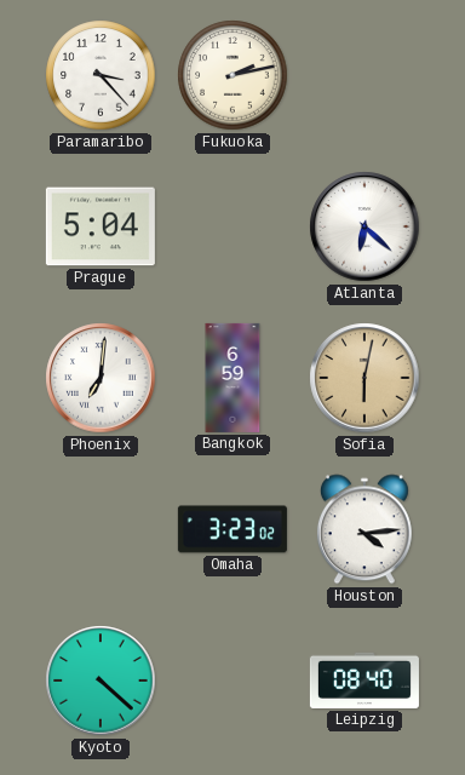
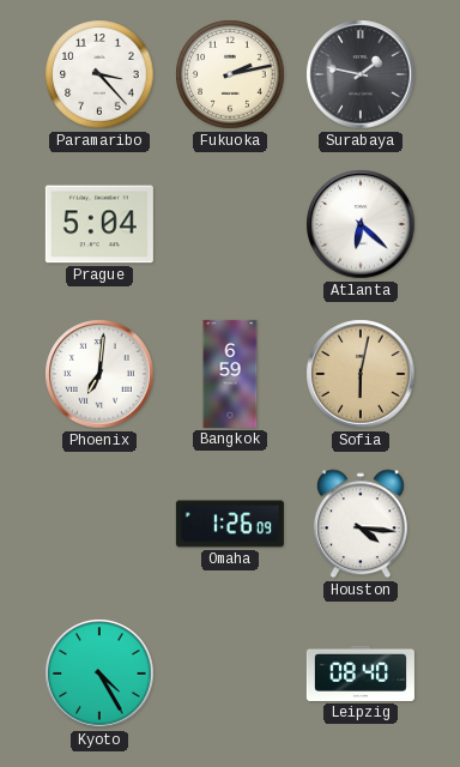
Surabaya: none -> 1:47
Omaha: 3:23 -> 1:26
Houston: 4:14 -> 4:16
Kyoto: 4:22 -> 4:25
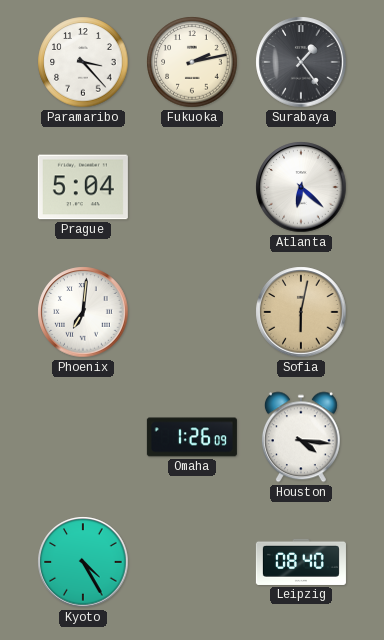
Surabaya: 1:47 -> 1:24
Bangkok: 6:59 -> none
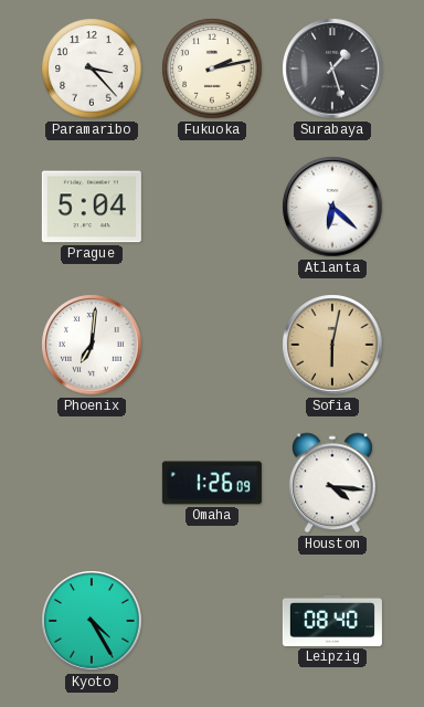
Surabaya: 1:24 -> 1:27
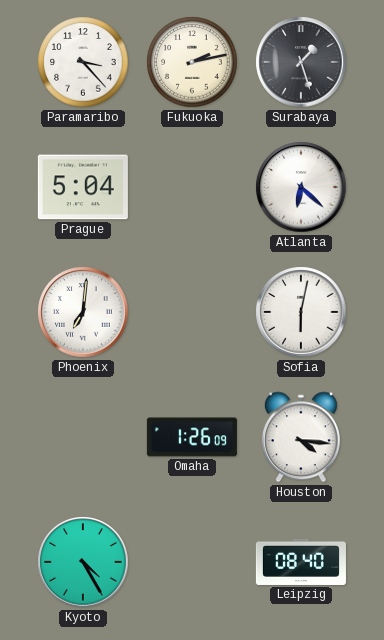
Sofia dial: champagne -> white
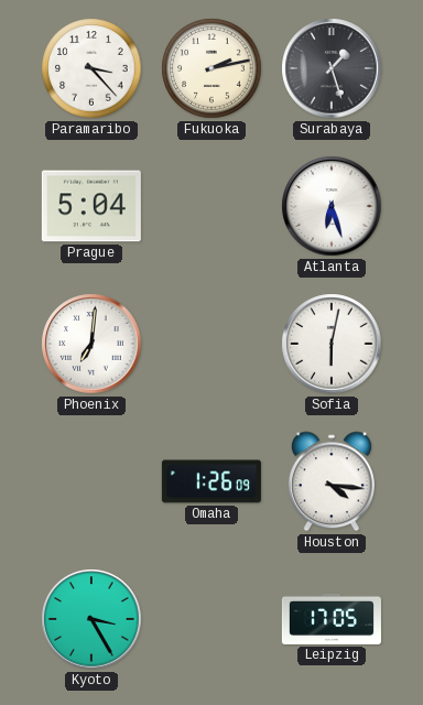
Atlanta: 6:22 -> 6:27
Kyoto: 4:25 -> 3:25
Leipzig: 08:40 -> 17:05
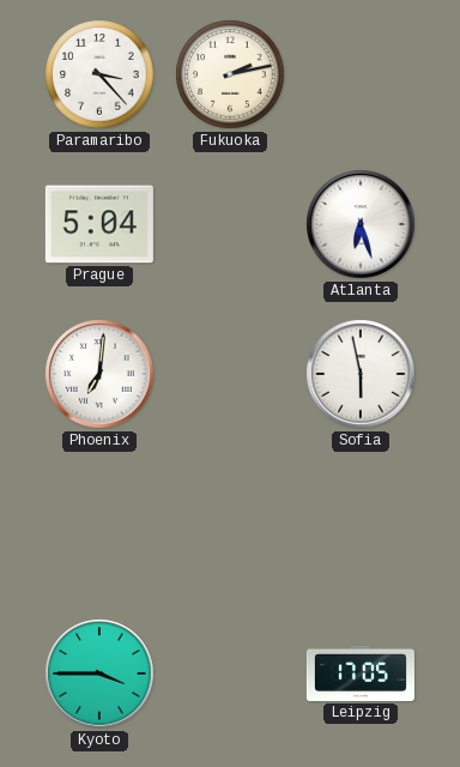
Surabaya: 1:27 -> none
Sofia: 6:02 -> 5:58
Omaha: 1:26 -> none
Houston: 4:16 -> none
Kyoto: 3:25 -> 3:45
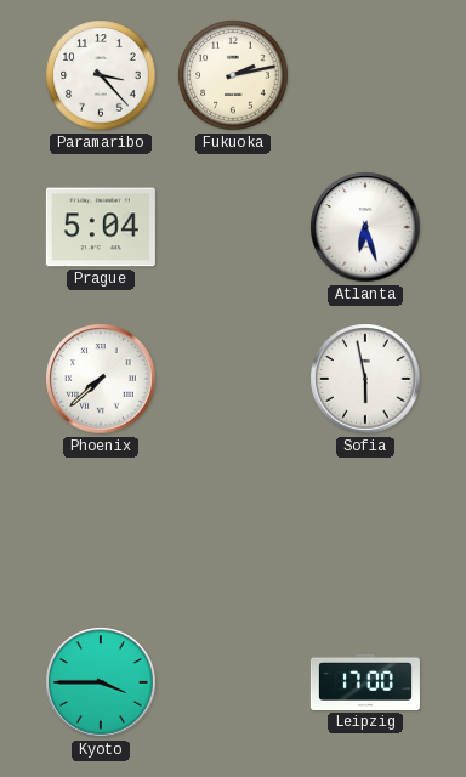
Phoenix: 7:01 -> 7:38
Leipzig: 17:05 -> 17:00
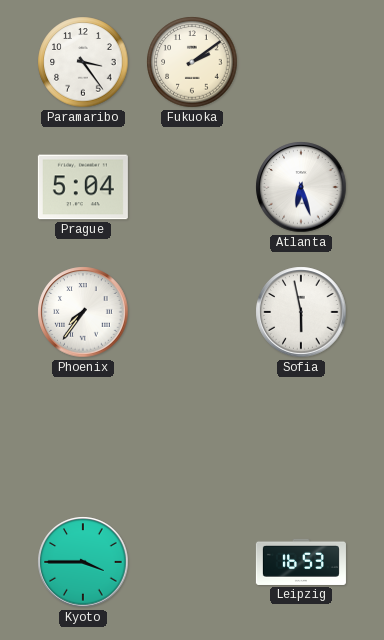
Paramaribo: 3:23 -> 3:24
Fukuoka: 2:13 -> 2:09
Phoenix: 7:38 -> 7:36
Leipzig: 17:00 -> 16:53
